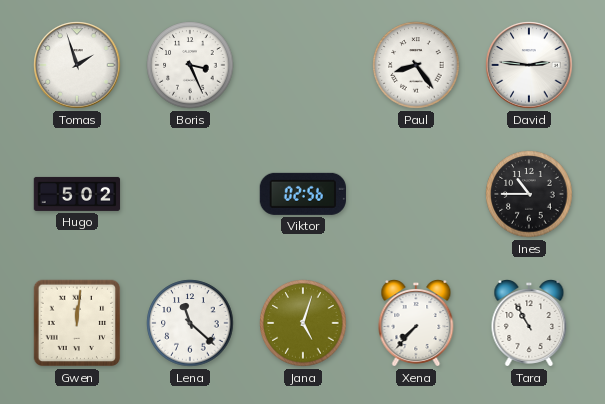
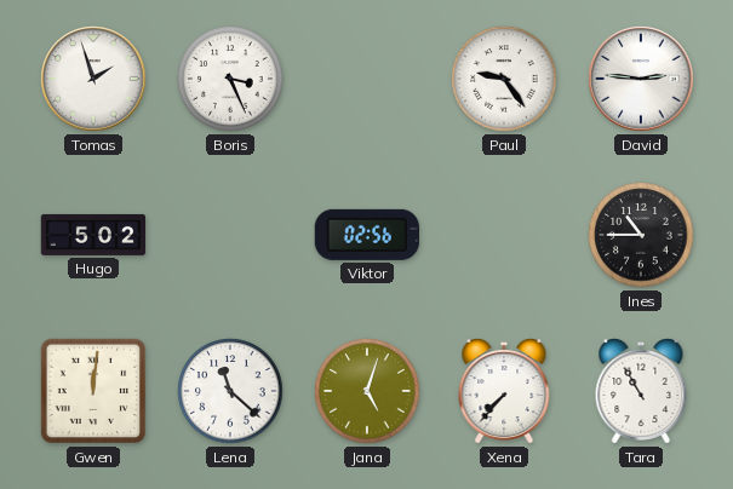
Paul: 8:24 -> 9:24
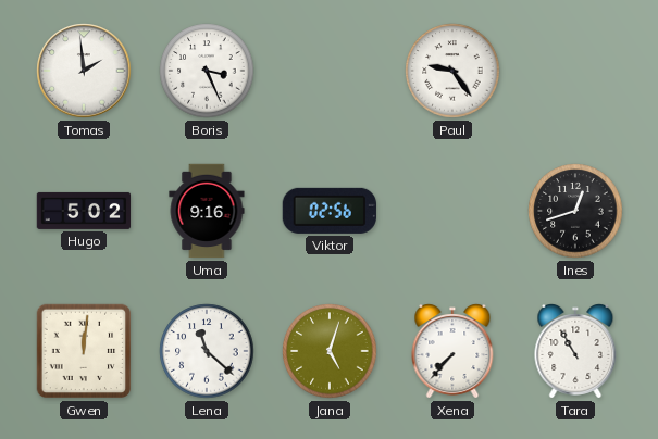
Tomas: 1:57 -> 1:59
David: 2:46 -> none
Uma: none -> 9:16
Ines: 10:45 -> 12:42
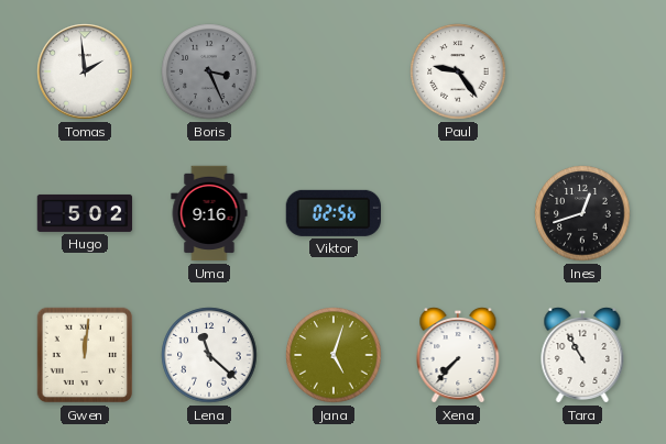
Boris dial: white -> grey
